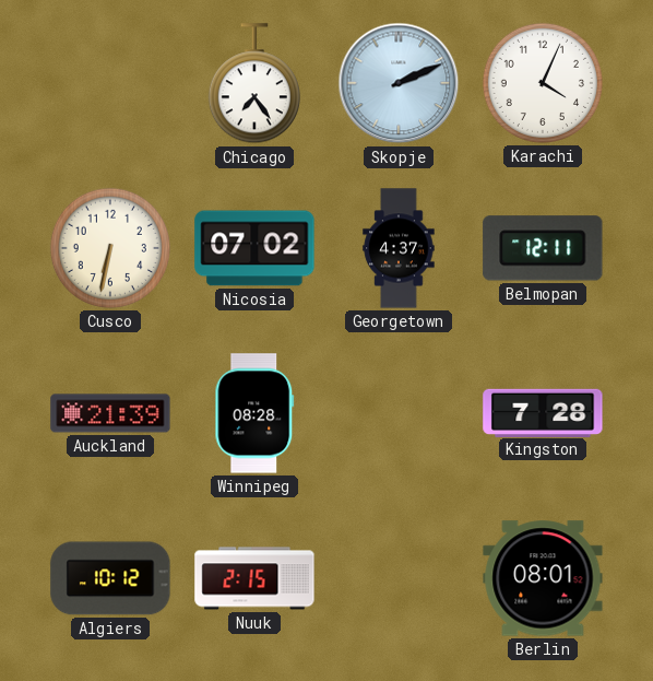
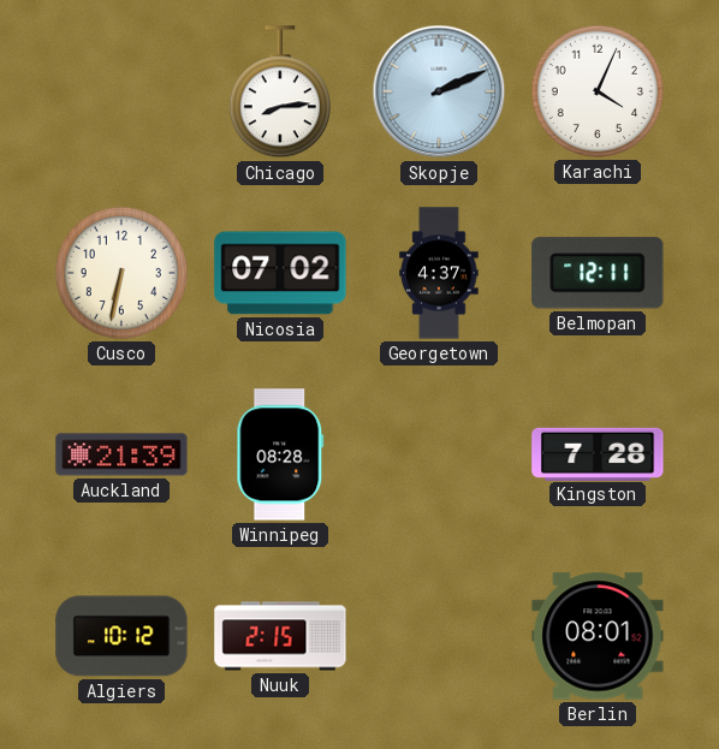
Chicago: 7:24 -> 8:14
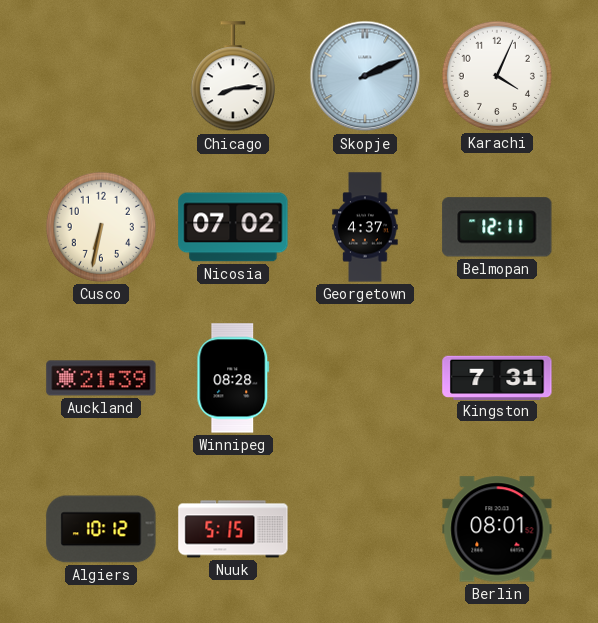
Kingston: 7:28 -> 7:31
Nuuk: 2:15 -> 5:15
